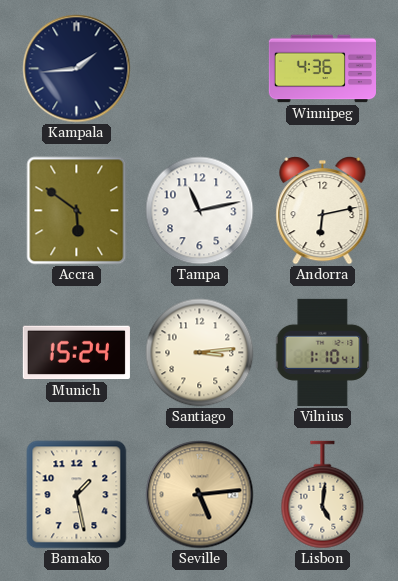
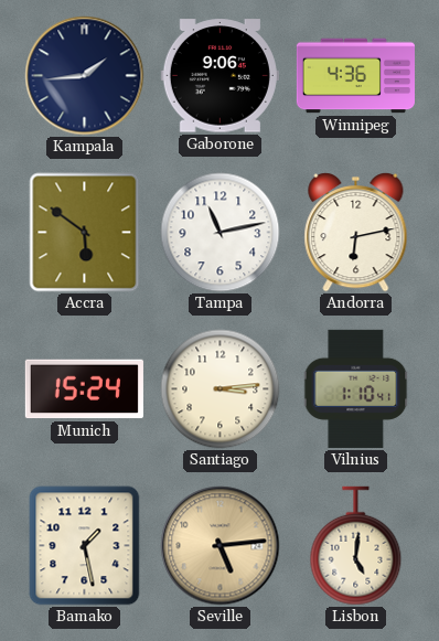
Gaborone: none -> 9:06
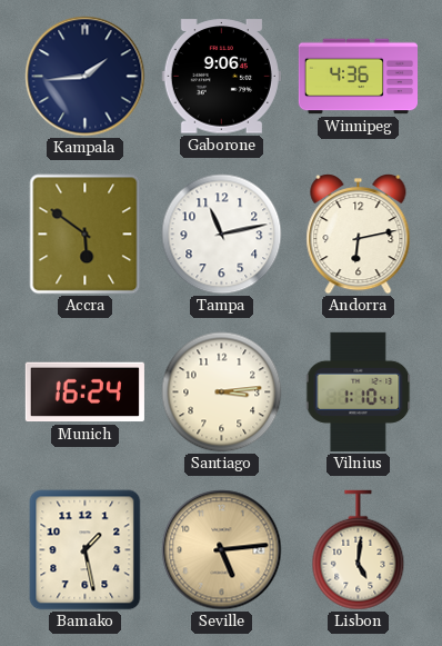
Munich: 15:24 -> 16:24
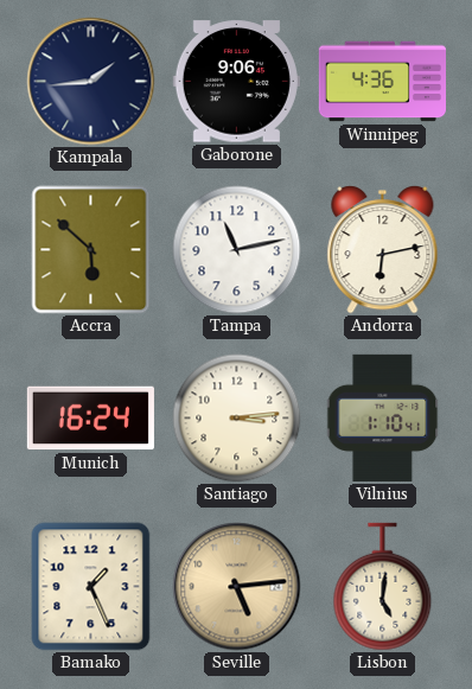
Accra: 5:51 -> 5:52
Bamako: 1:28 -> 1:26
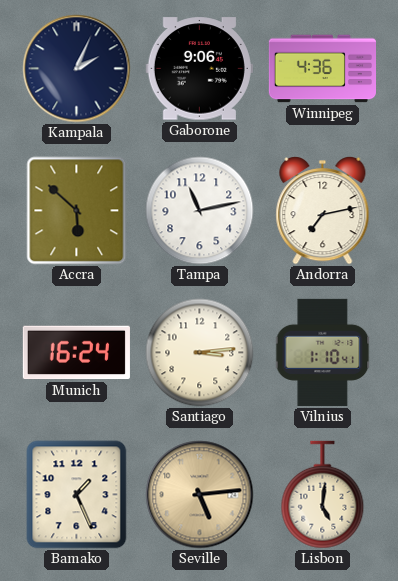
Kampala: 1:44 -> 2:04
Andorra: 6:13 -> 7:13
